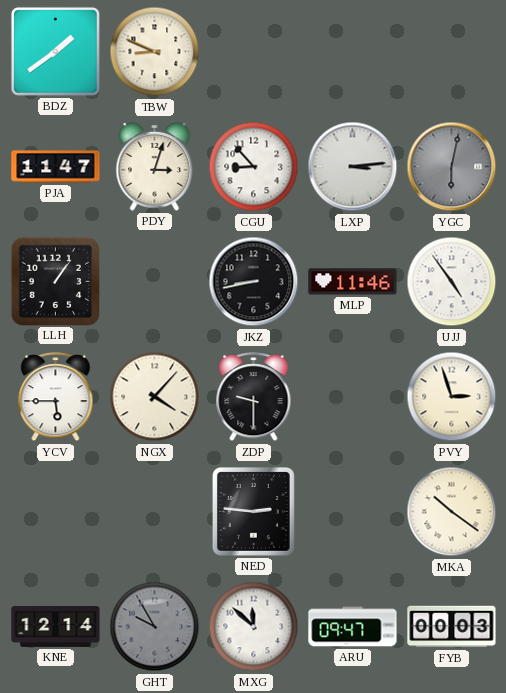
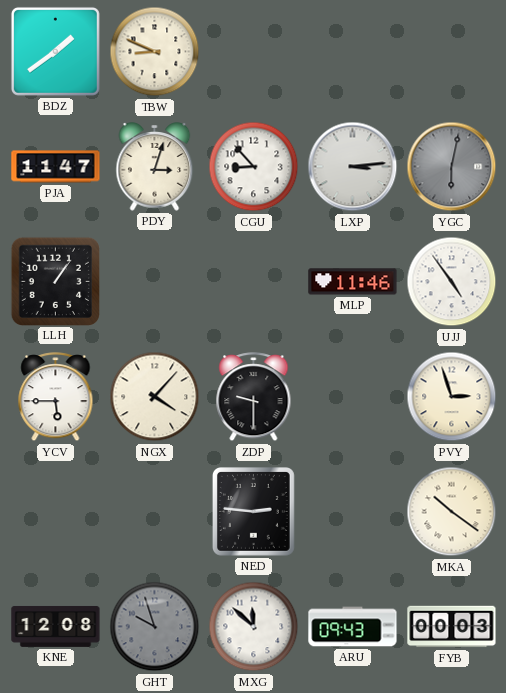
JKZ: 8:43 -> none
KNE: 12:14 -> 12:08
GHT: 9:55 -> 9:57
ARU: 09:47 -> 09:43
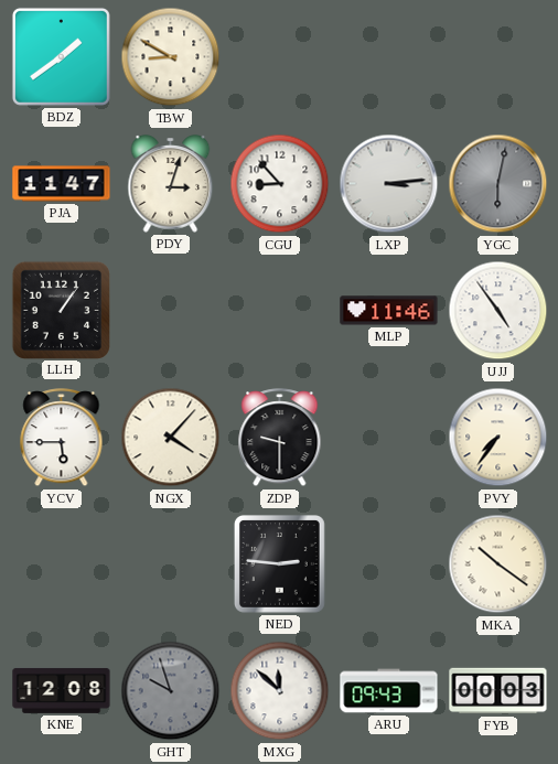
TBW: 8:49 -> 8:50
PVY: 2:57 -> 7:36
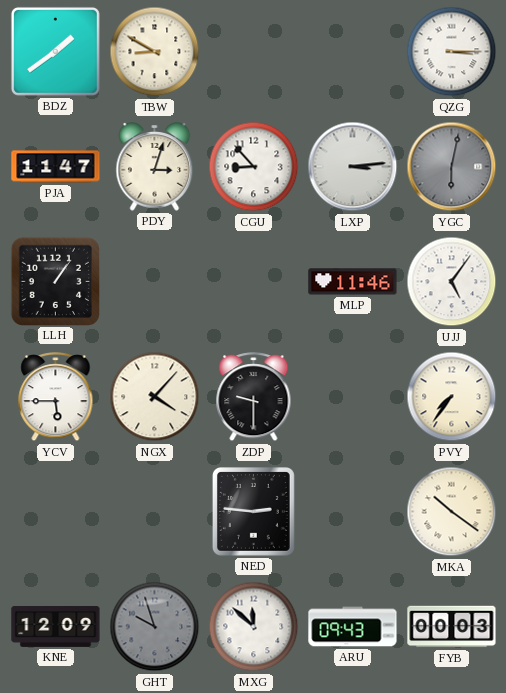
QZG: none -> 3:15
UJJ: 4:54 -> 5:06
KNE: 12:08 -> 12:09
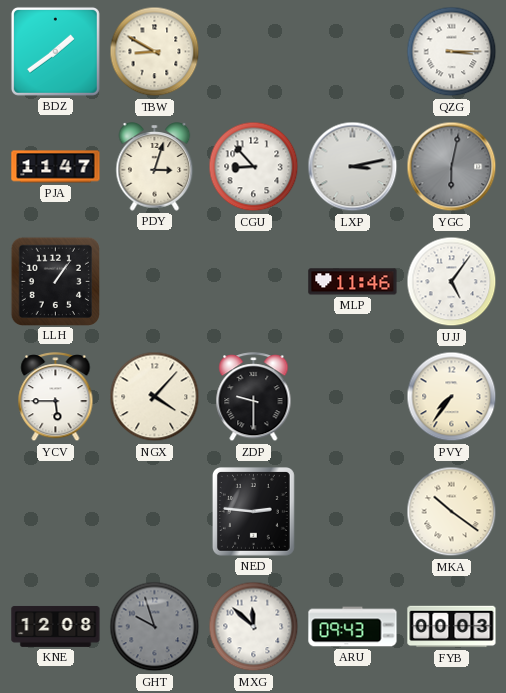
LXP: 3:14 -> 3:13
KNE: 12:09 -> 12:08
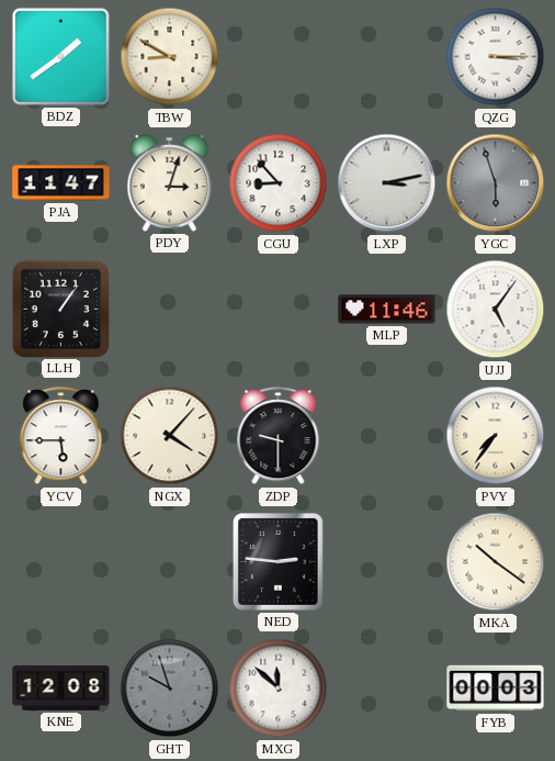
YGC: 6:02 -> 5:57
ARU: 09:43 -> none
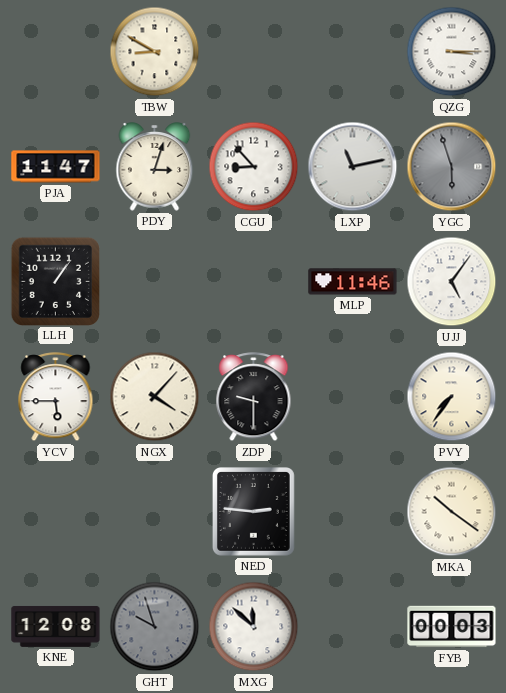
BDZ: 1:39 -> none
LXP: 3:13 -> 11:13
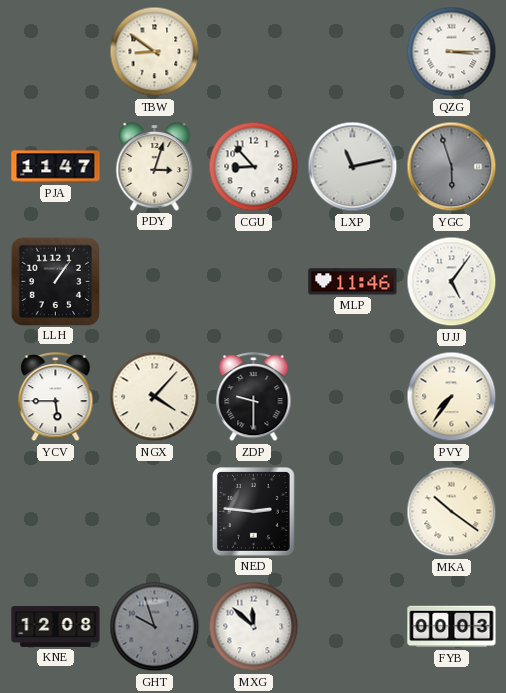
TBW: 8:50 -> 8:51
